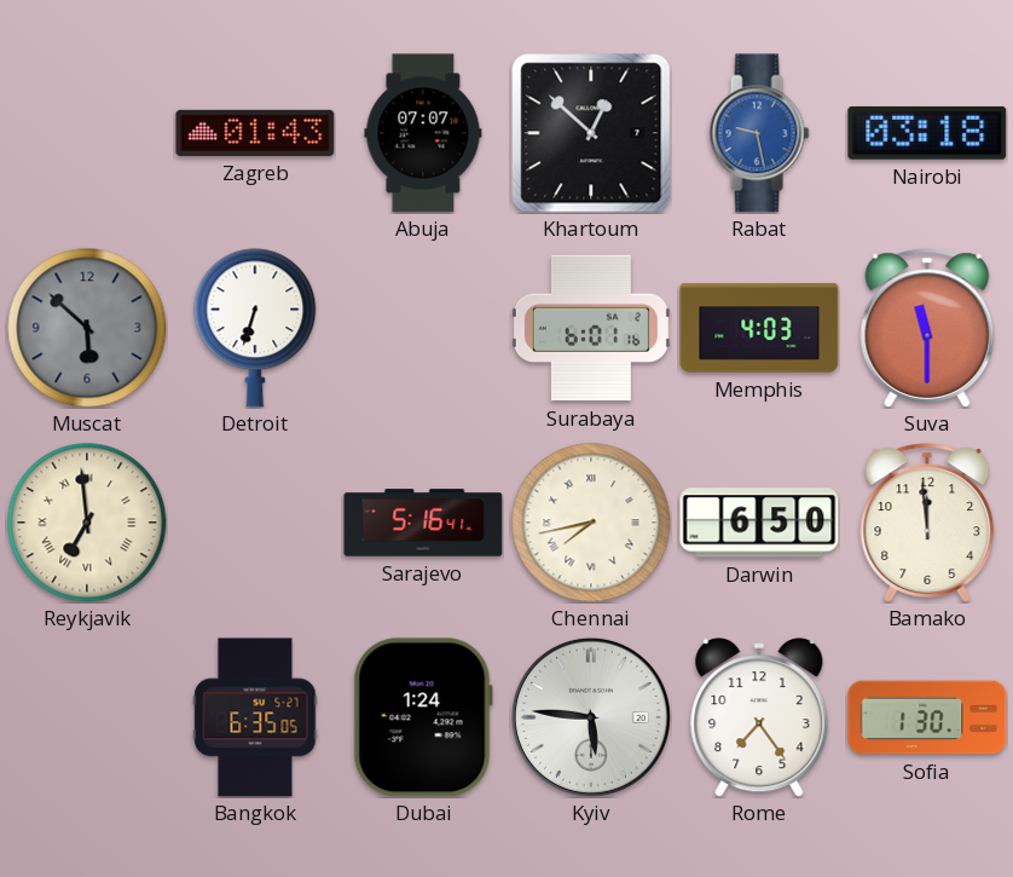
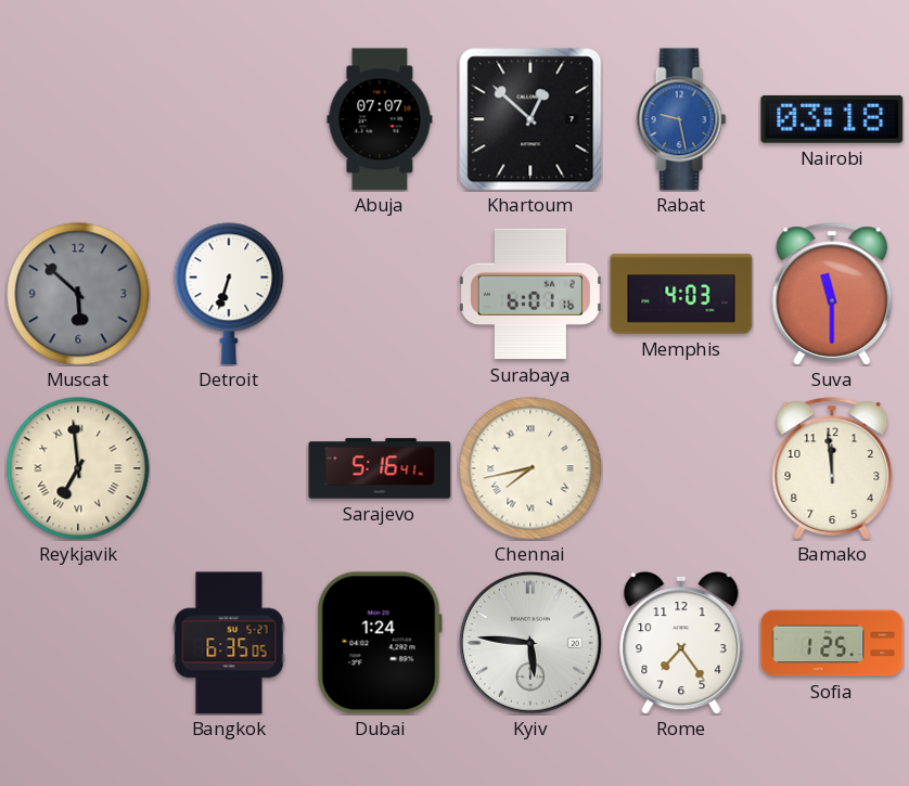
Zagreb: 01:43 -> none
Darwin: 6:50 -> none
Sofia: 1:30 -> 1:25
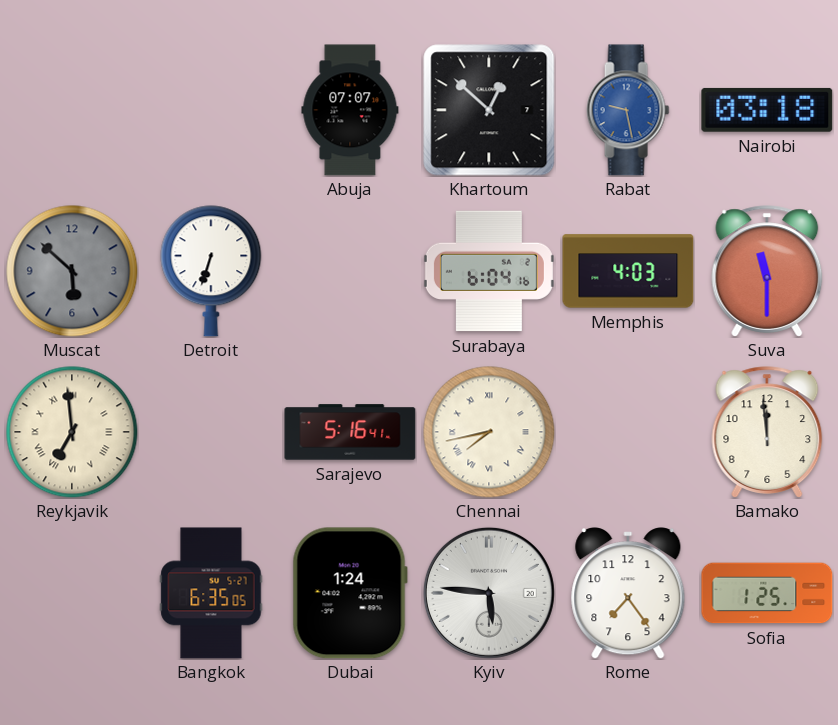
Surabaya: 6:01 -> 6:04
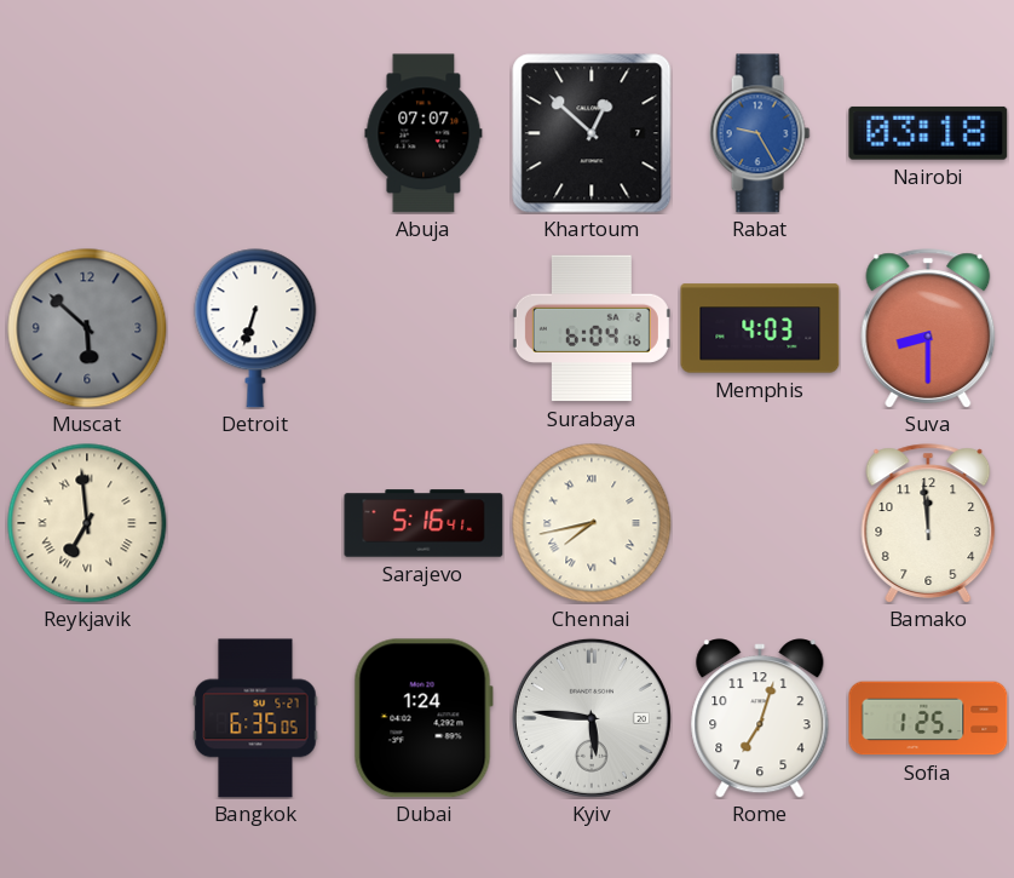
Rabat: 9:28 -> 9:25
Suva: 11:30 -> 8:30
Rome: 7:24 -> 7:03
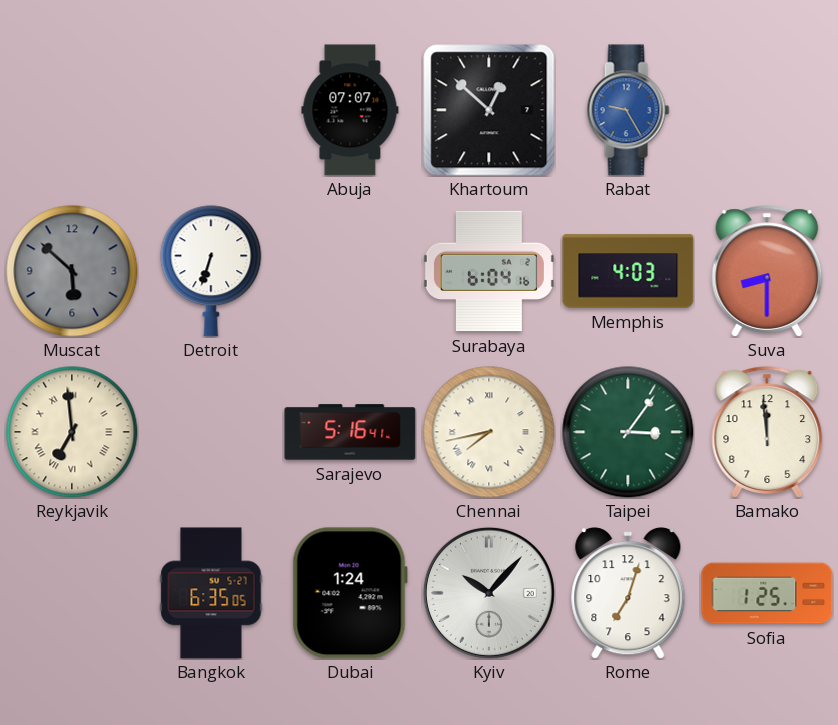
Nairobi: 03:18 -> none
Taipei: none -> 3:06
Kyiv: 5:46 -> 10:07
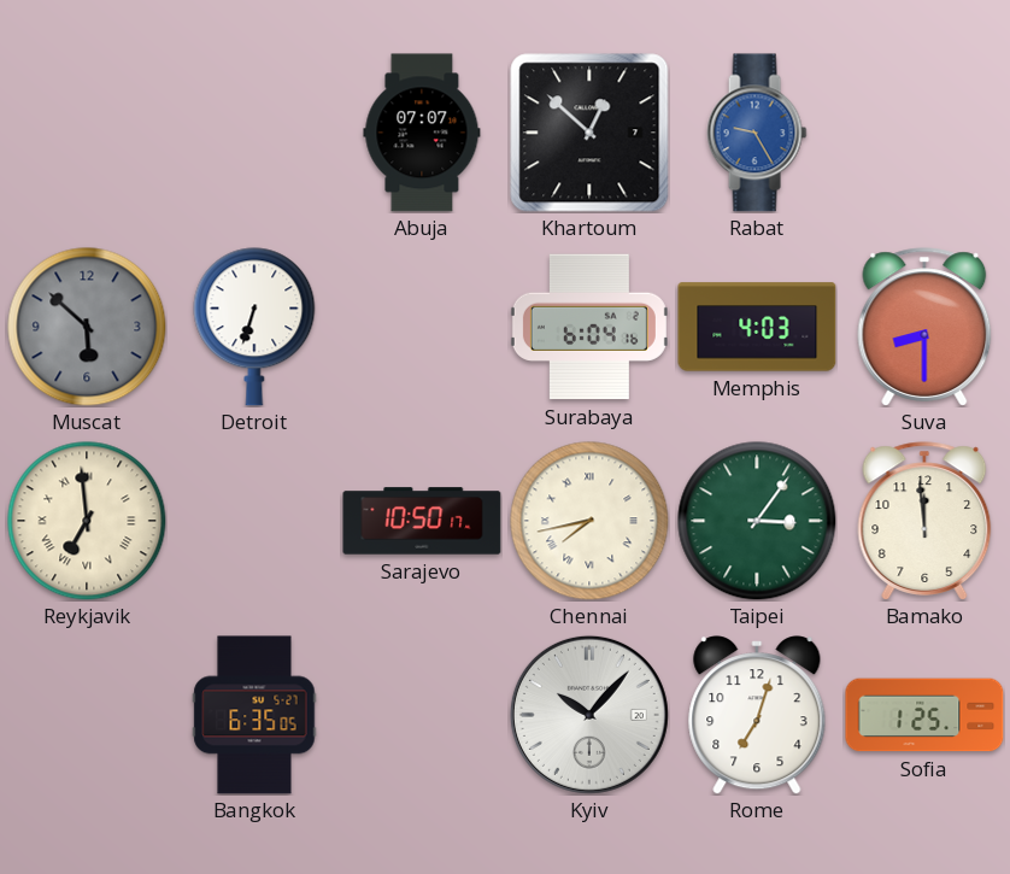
Sarajevo: 5:16 -> 10:50
Dubai: 1:24 -> none
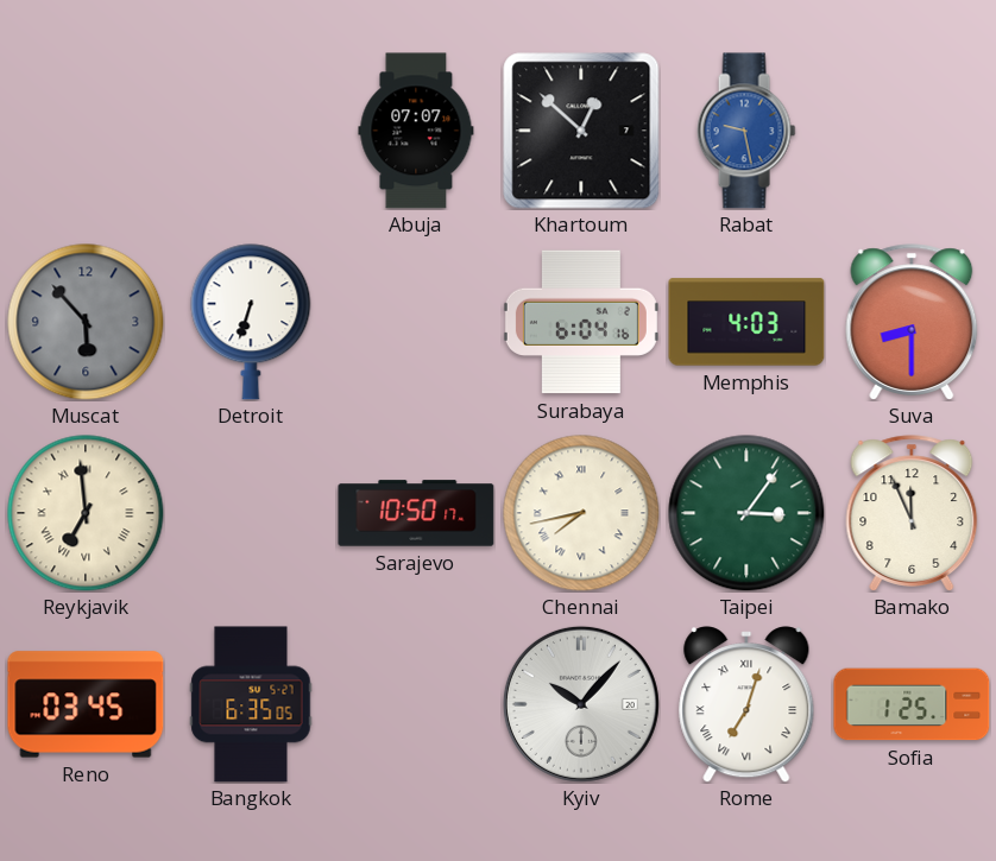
Rabat: 9:25 -> 9:28
Muscat: 5:52 -> 5:53
Bamako: 11:59 -> 11:56
Reno: none -> 03:45
Rome numerals: Arabic -> Roman
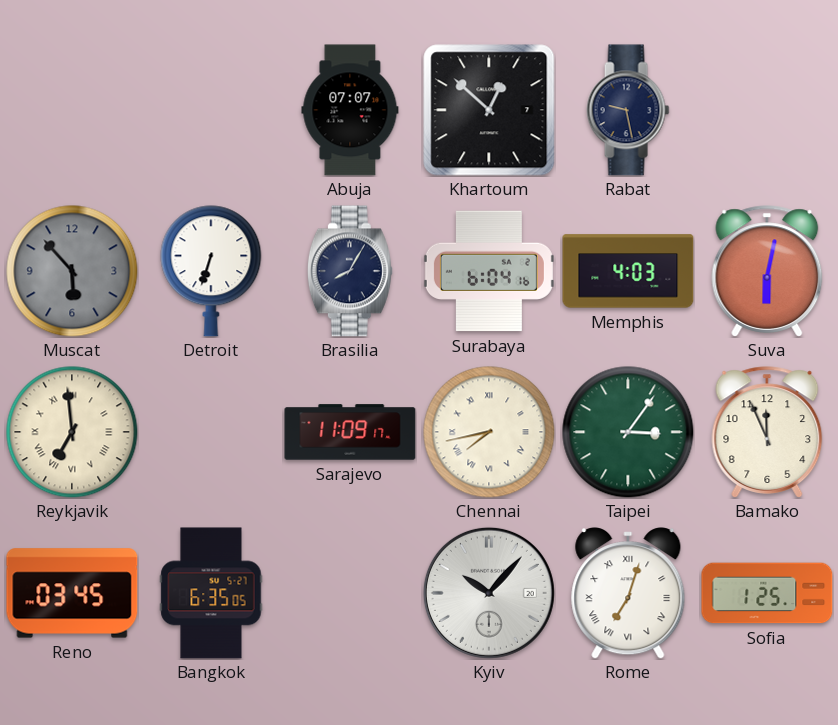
Rabat dial: blue -> navy
Brasilia: none -> 8:05
Suva: 8:30 -> 6:02
Sarajevo: 10:50 -> 11:09
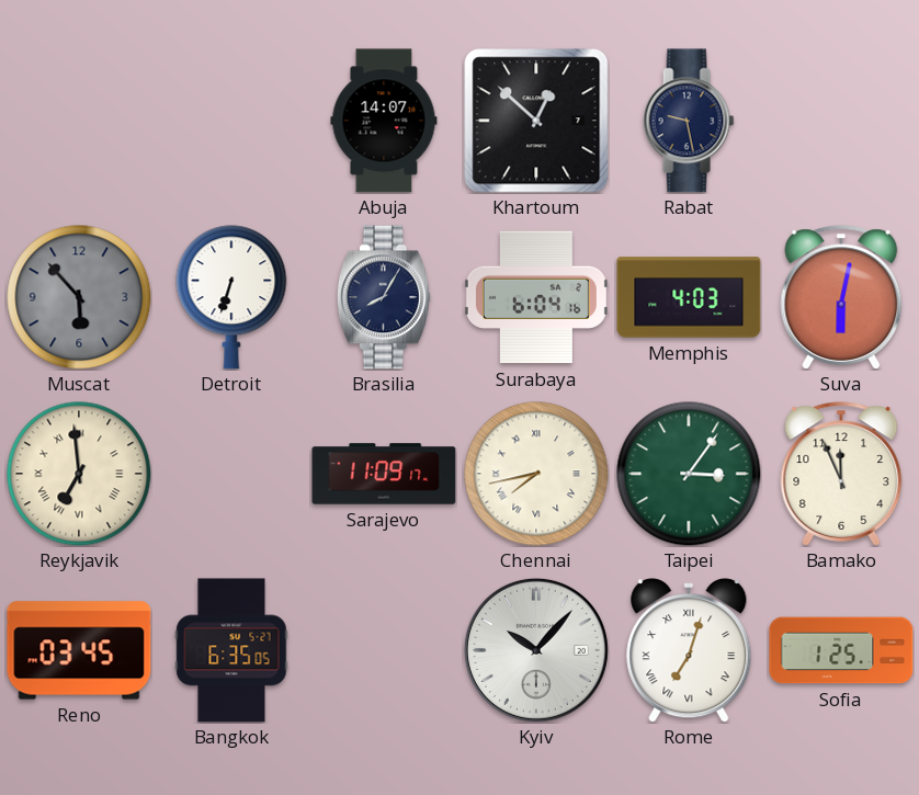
Abuja: 07:07 -> 14:07
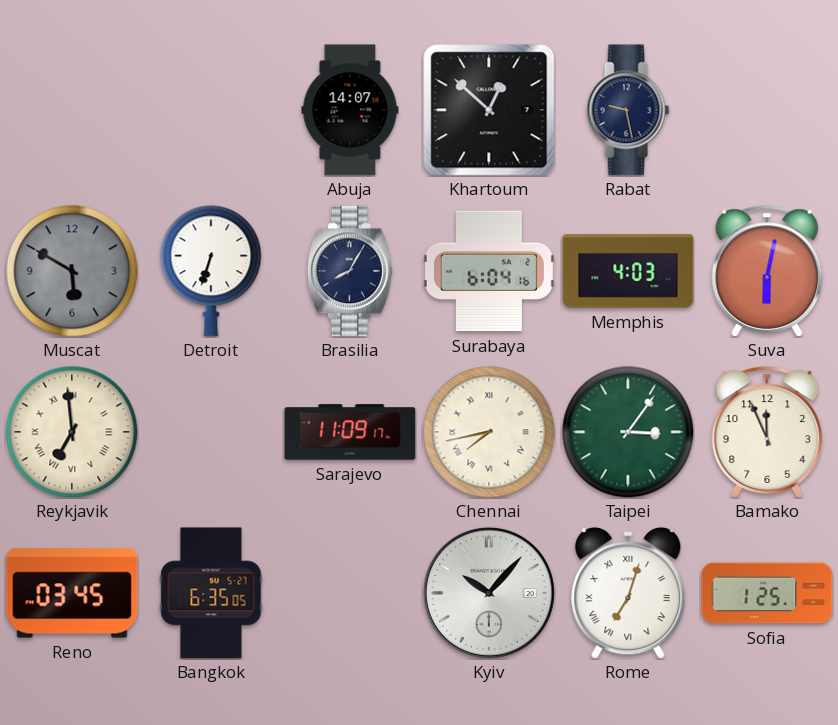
Muscat: 5:53 -> 5:50
